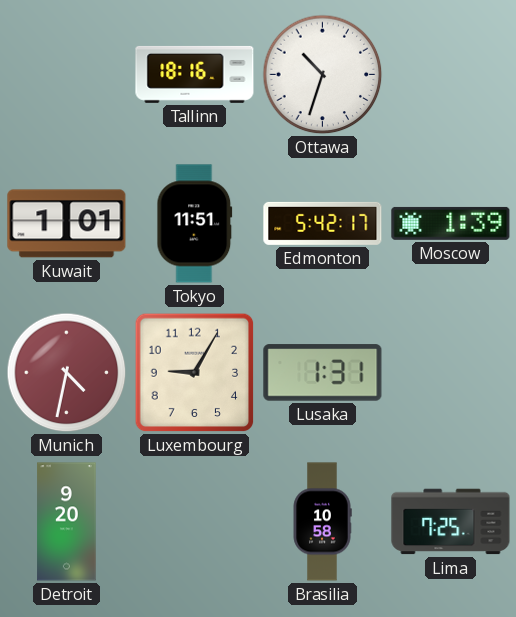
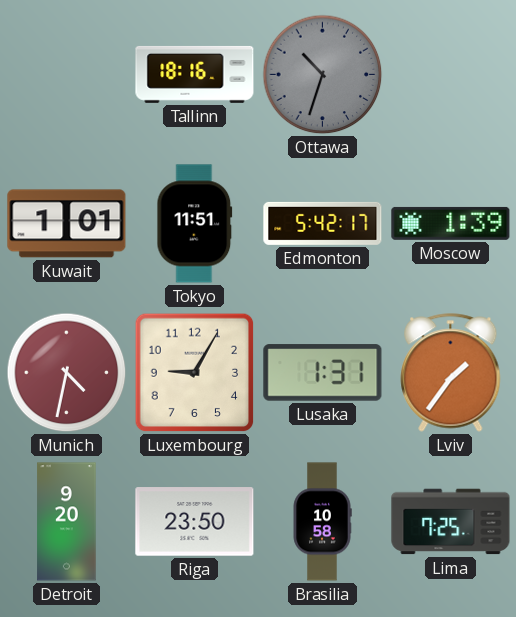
Ottawa dial: white -> grey
Lviv: none -> 1:36
Riga: none -> 23:50
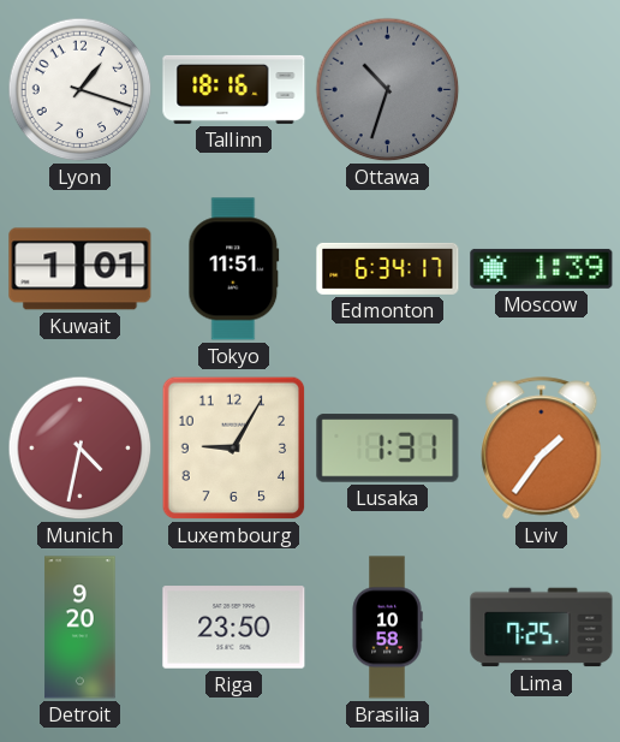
Lyon: none -> 1:18
Edmonton: 5:42 -> 6:34
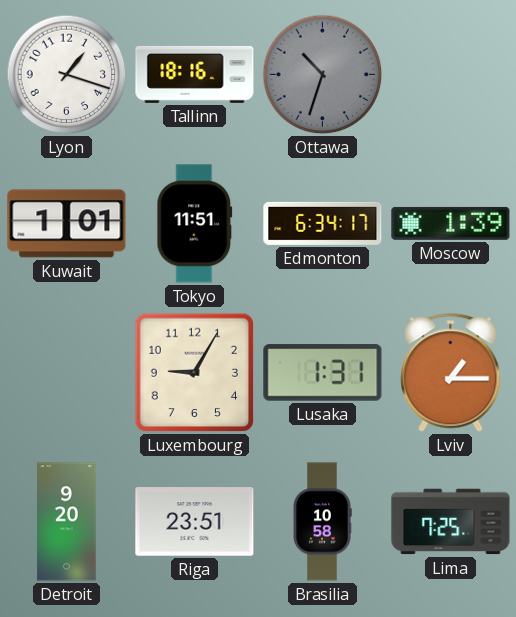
Munich: 4:32 -> none
Lviv: 1:36 -> 1:15
Riga: 23:50 -> 23:51
